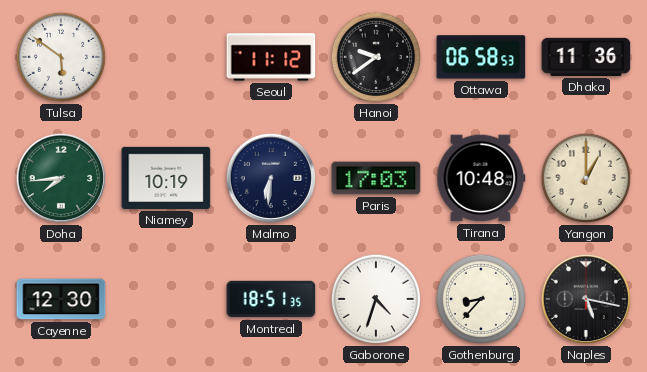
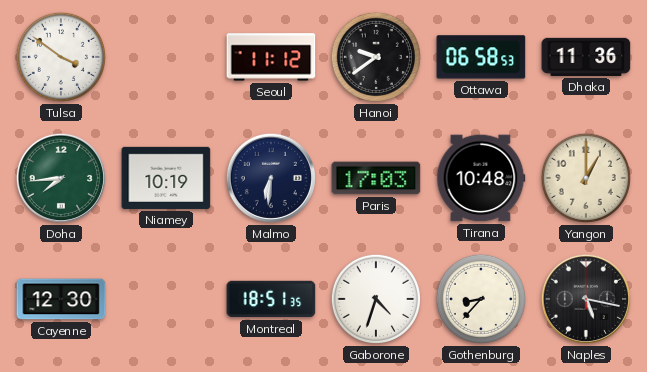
Tulsa: 5:51 -> 3:51
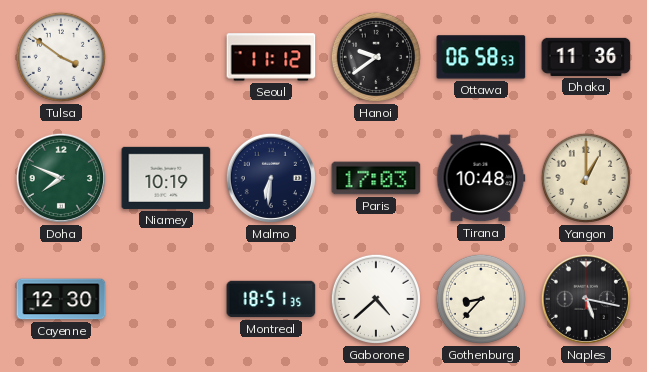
Doha: 7:44 -> 7:49
Gaborone: 4:33 -> 4:38
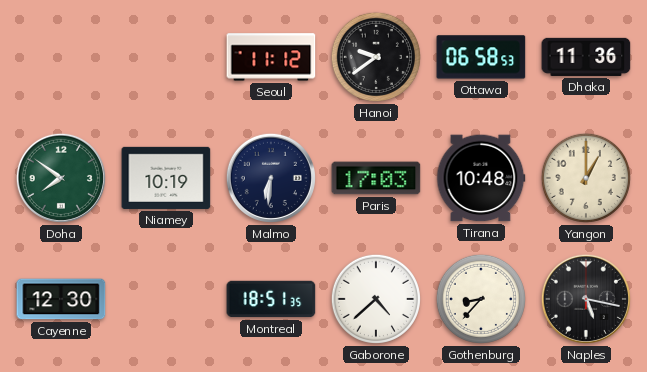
Tulsa: 3:51 -> none
Doha: 7:49 -> 7:51
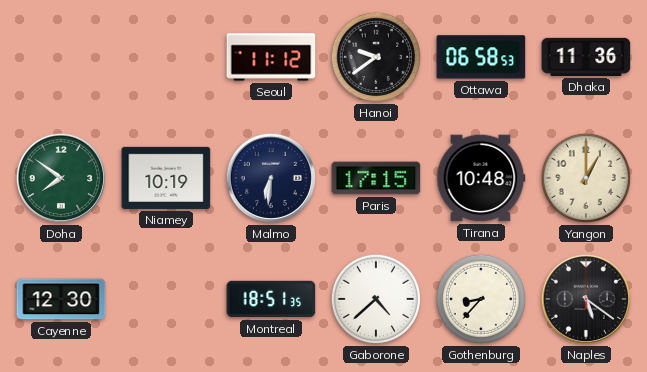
Paris: 17:03 -> 17:15
Naples: 5:17 -> 5:21
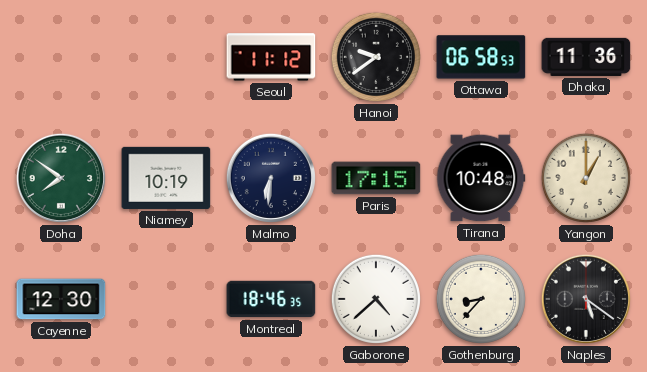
Montreal: 18:51 -> 18:46
